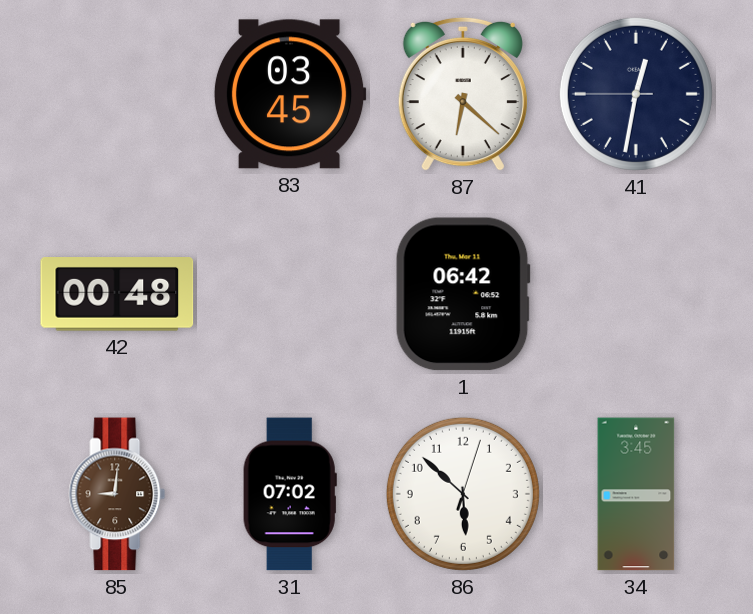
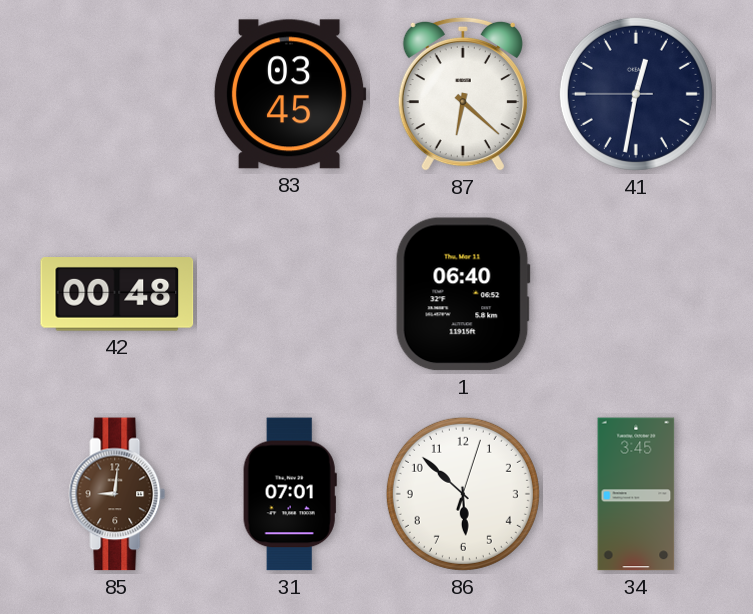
1: 06:42 -> 06:40
31: 07:02 -> 07:01
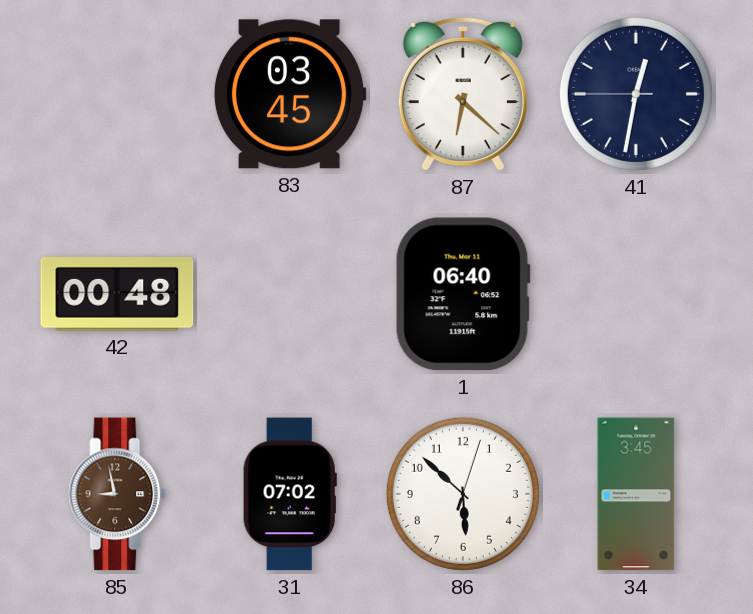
85: 9:01 -> 8:58
31: 07:01 -> 07:02
